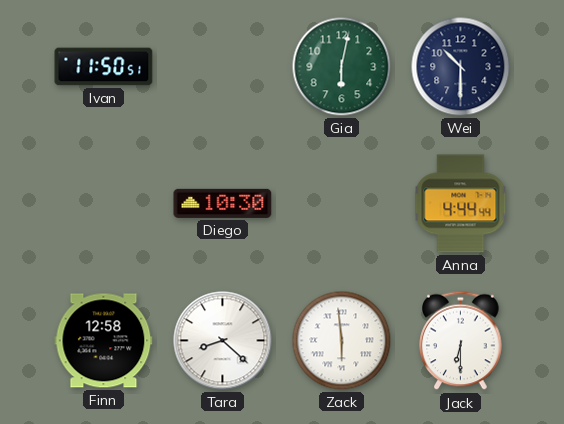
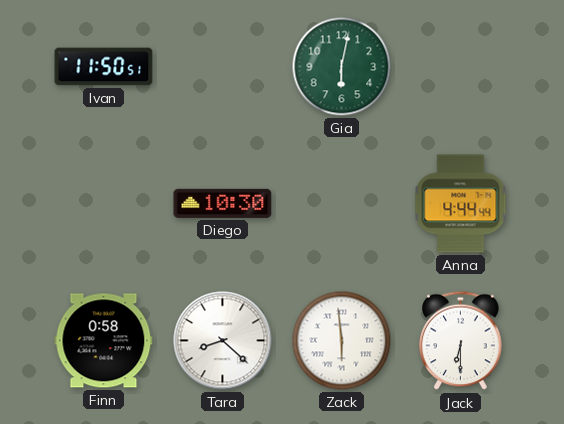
Wei: 10:30 -> none
Finn: 12:58 -> 0:58
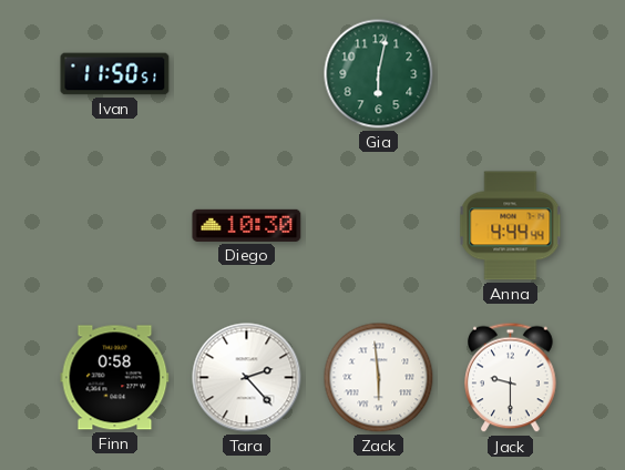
Tara: 8:22 -> 2:23
Jack: 6:30 -> 9:30
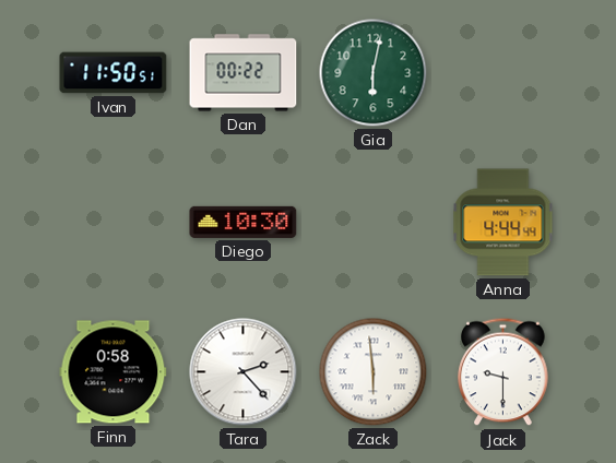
Dan: none -> 00:22
